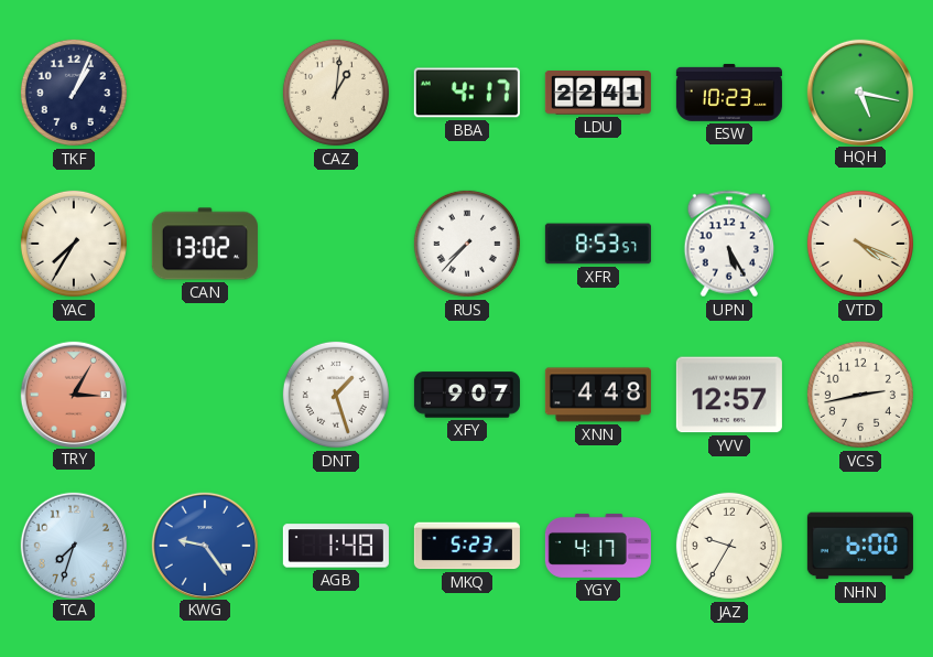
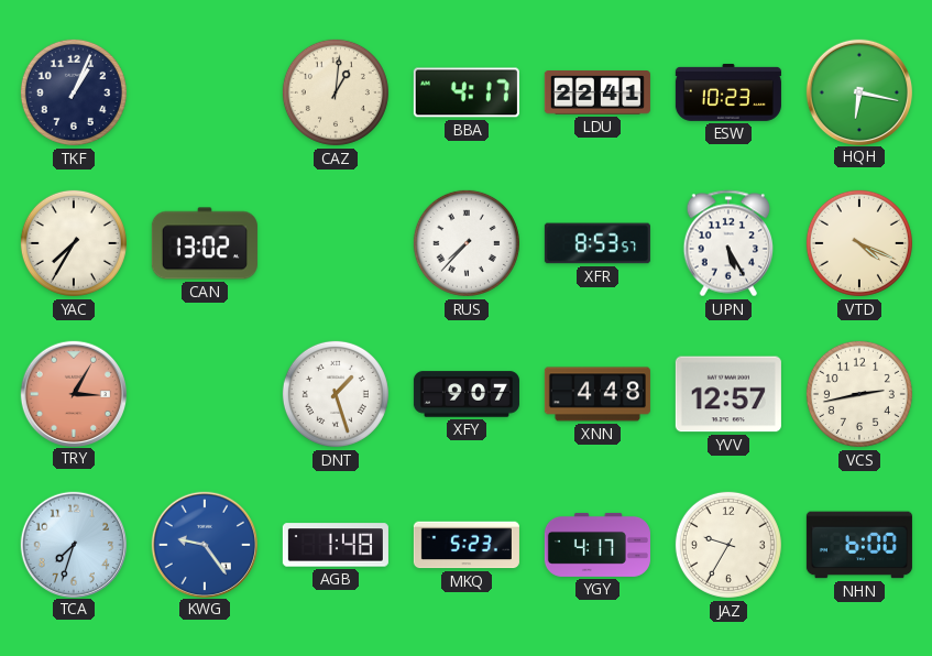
HQH: 5:17 -> 6:17
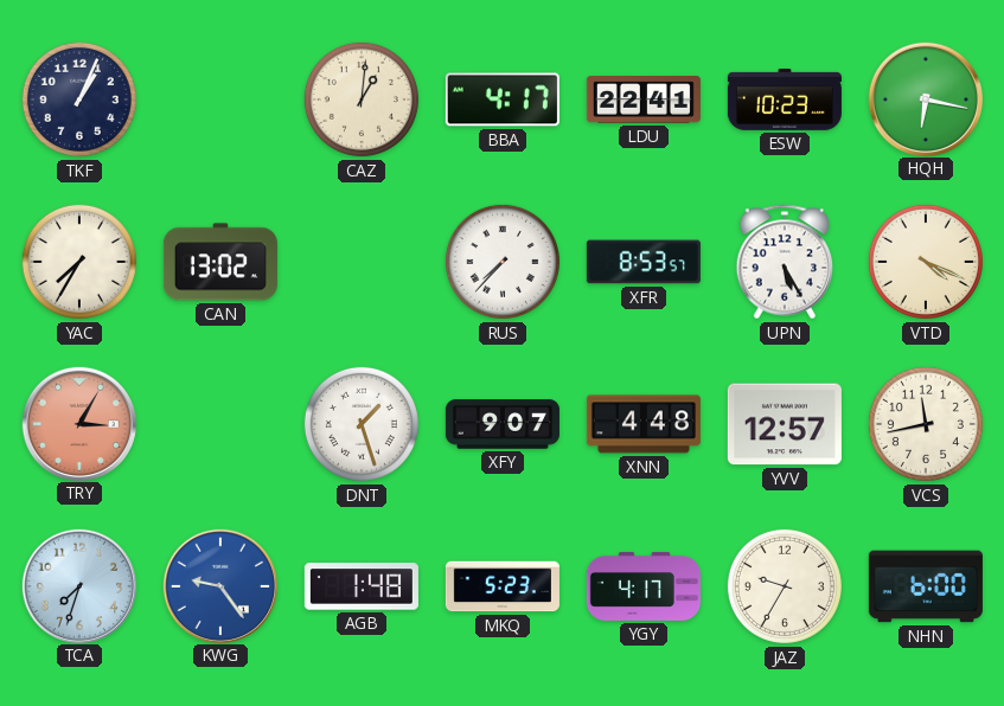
VCS: 2:43 -> 11:43
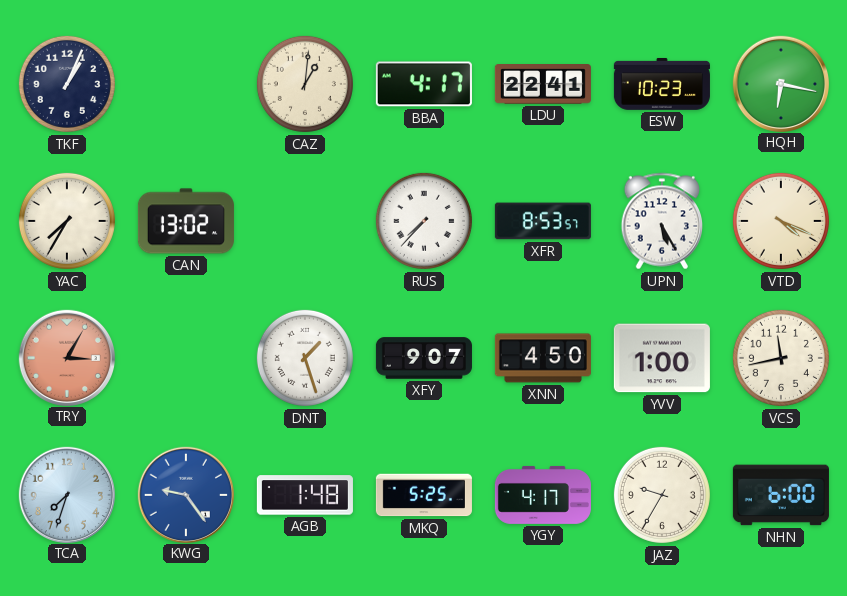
XNN: 4:48 -> 4:50
YVV: 12:57 -> 1:00
MKQ: 5:23 -> 5:25
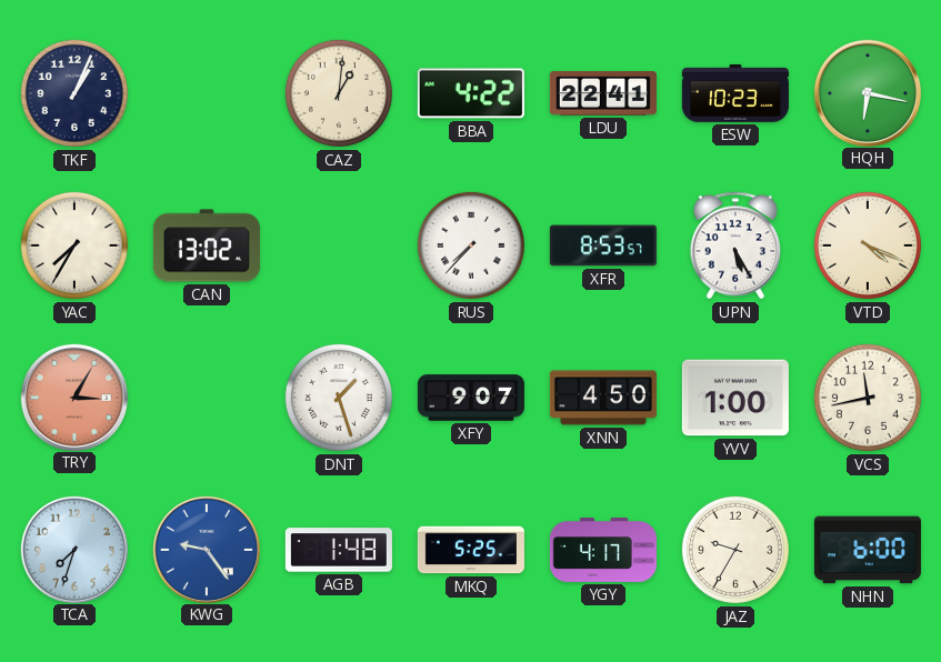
BBA: 4:17 -> 4:22
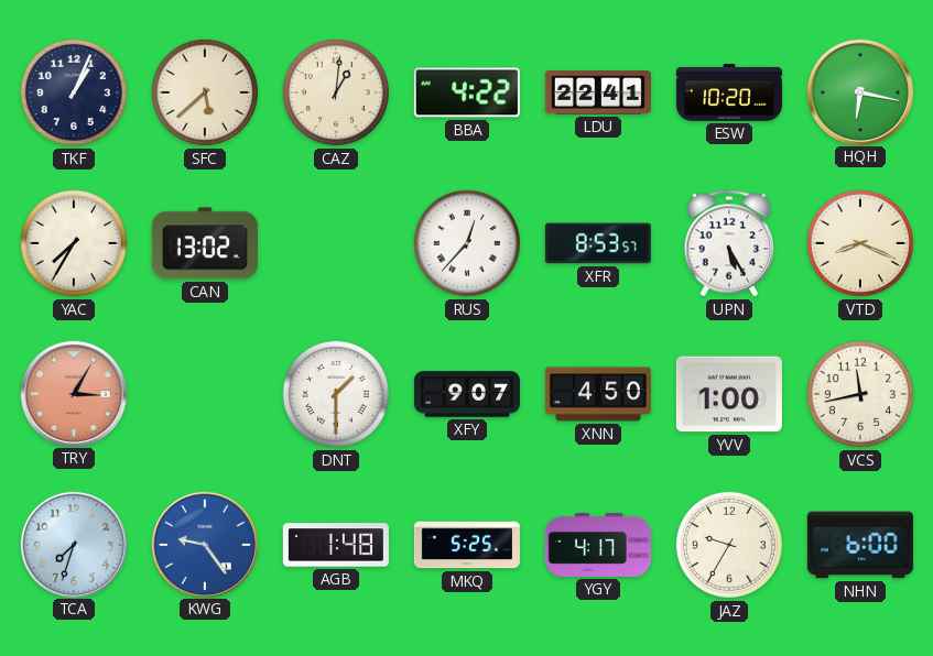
SFC: none -> 5:38
ESW: 10:23 -> 10:20
RUS: 7:37 -> 12:37
VTD: 4:19 -> 8:19
DNT: 1:27 -> 1:30
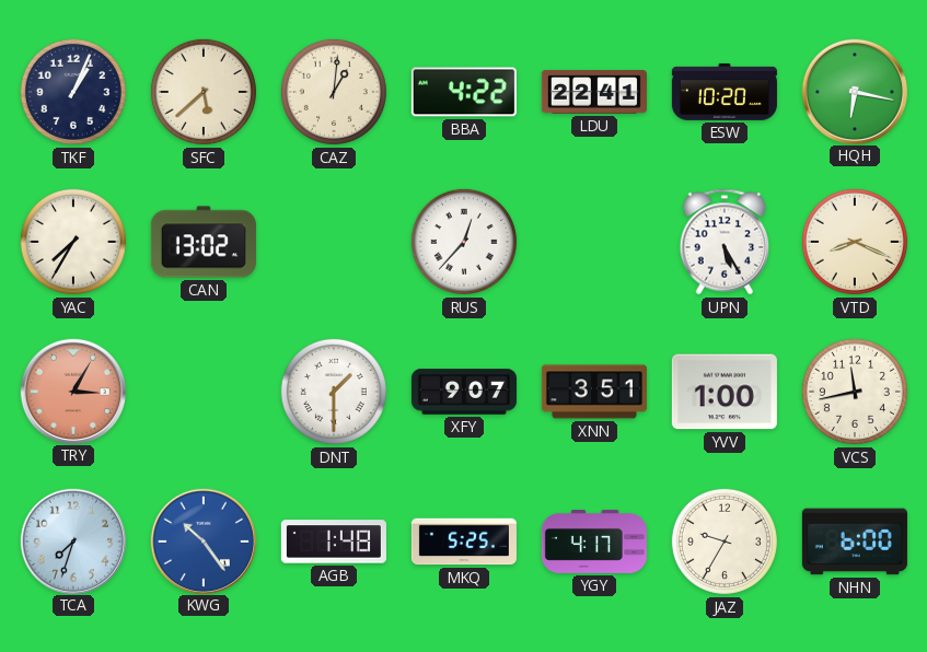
XFR: 8:53 -> none
XNN: 4:50 -> 3:51
KWG: 9:24 -> 10:24
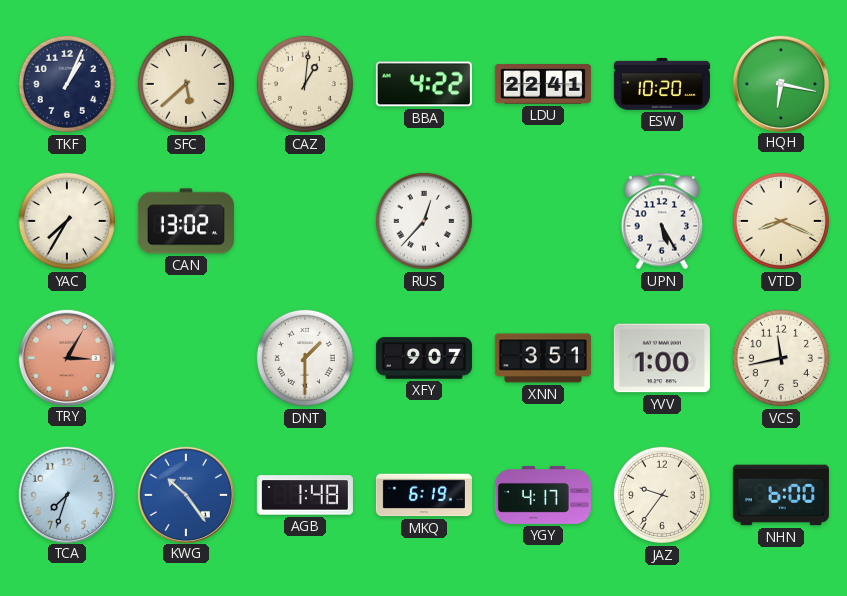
MKQ: 5:25 -> 6:19
JAZ: 9:35 -> 9:36
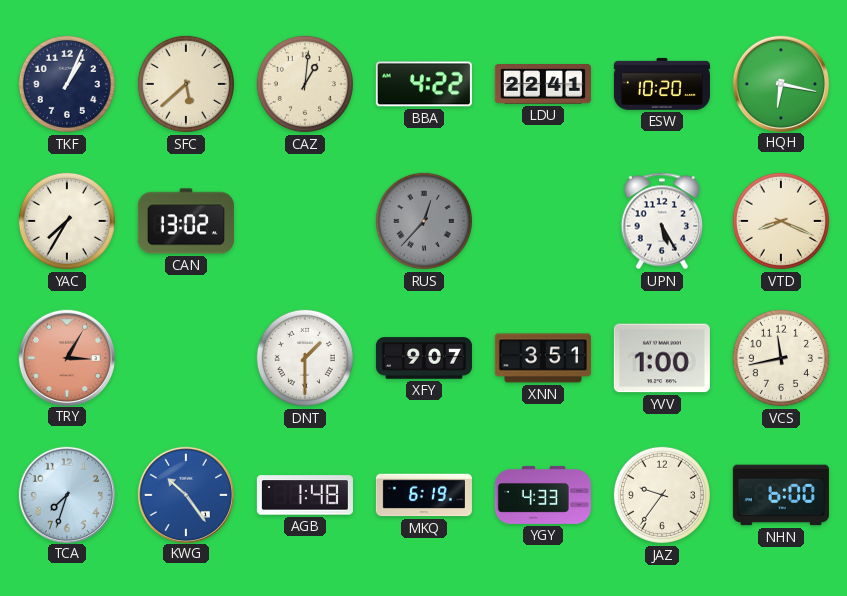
RUS dial: white -> grey
YGY: 4:17 -> 4:33
